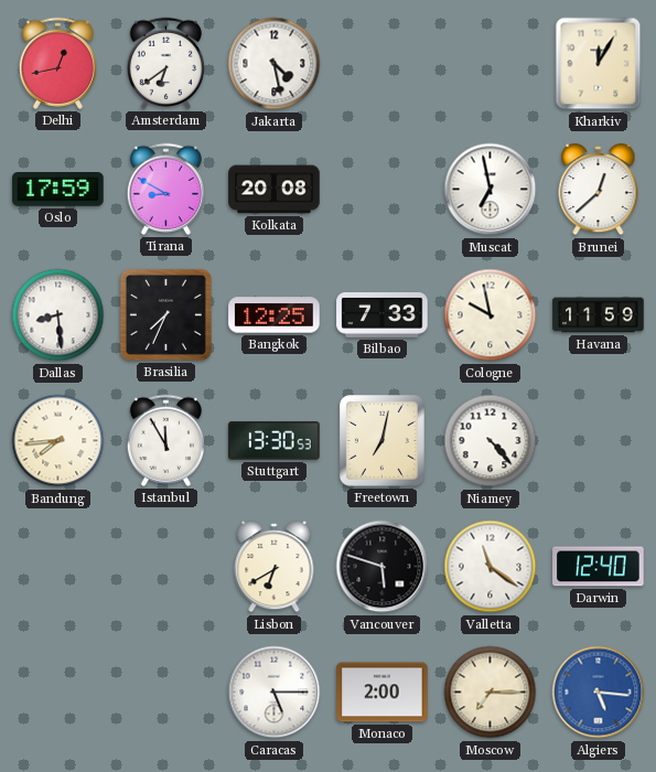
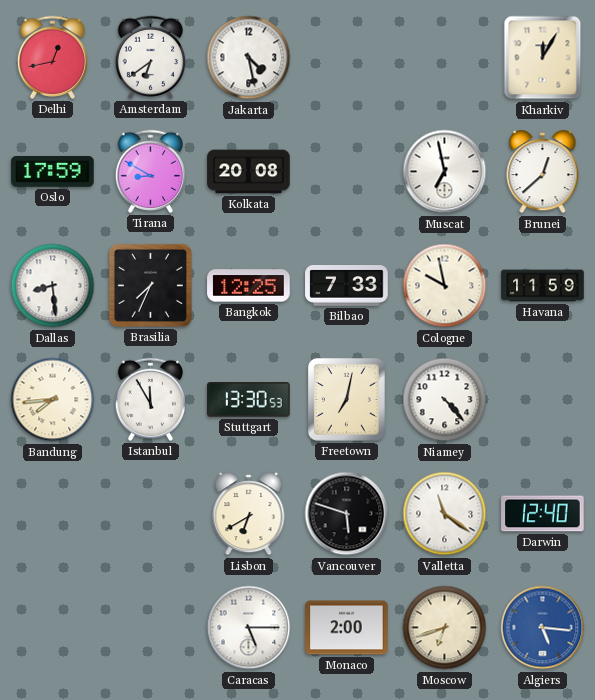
Moscow: 7:15 -> 6:42
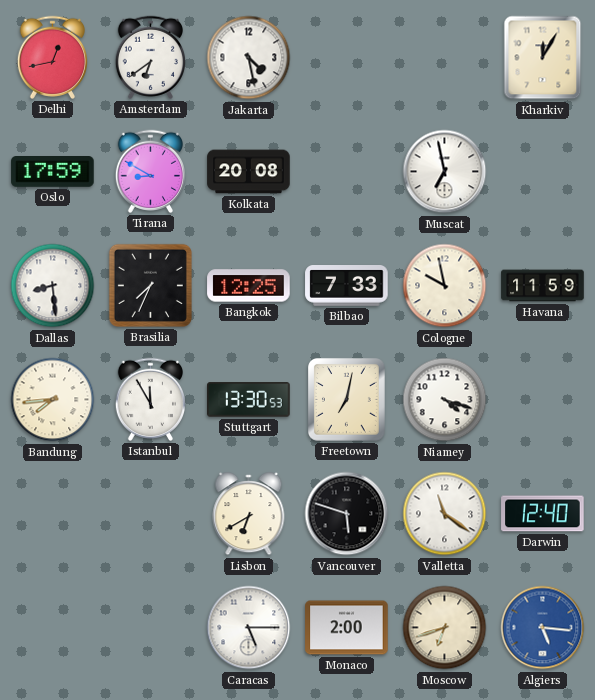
Brunei: 12:38 -> none
Niamey: 4:23 -> 4:18
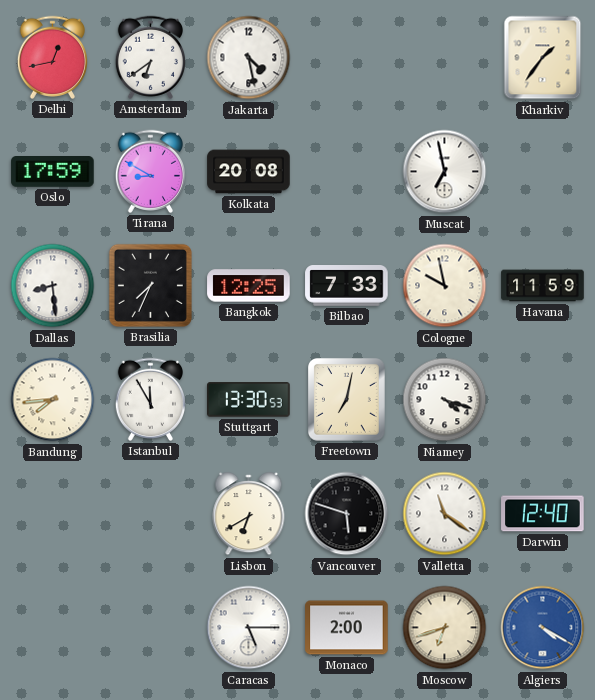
Kharkiv: 12:05 -> 1:36
Algiers: 5:16 -> 4:20
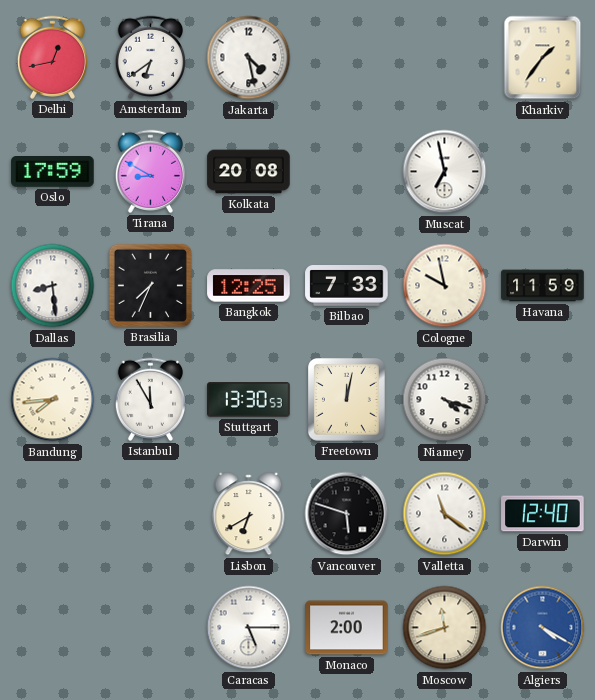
Freetown: 7:02 -> 12:02
Moscow: 6:42 -> 11:42
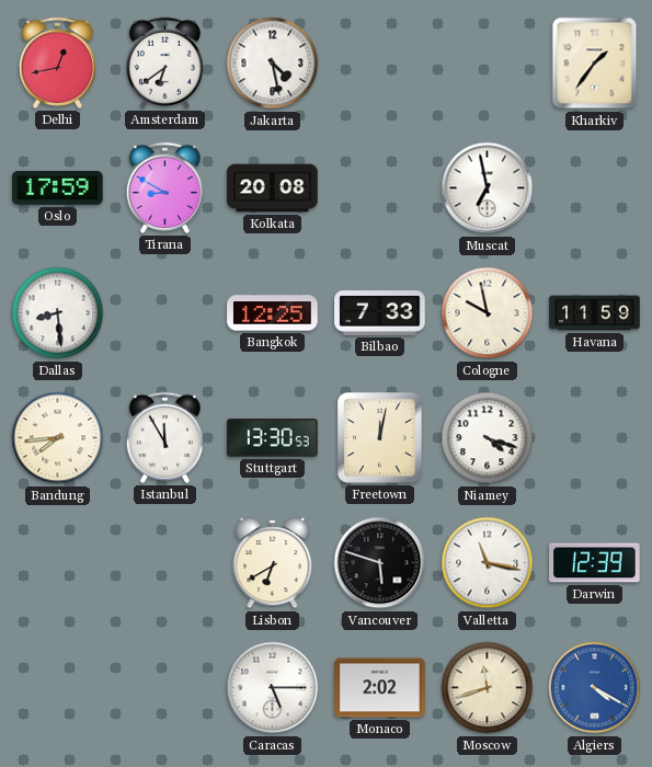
Brasilia: 7:34 -> none
Valletta: 11:21 -> 11:17
Darwin: 12:40 -> 12:39
Monaco: 2:00 -> 2:02
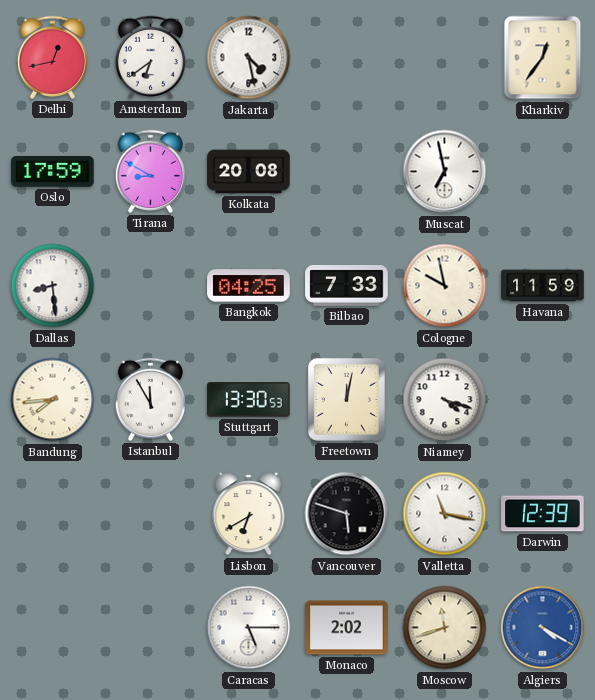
Kharkiv: 1:36 -> 12:36
Bangkok: 12:25 -> 04:25
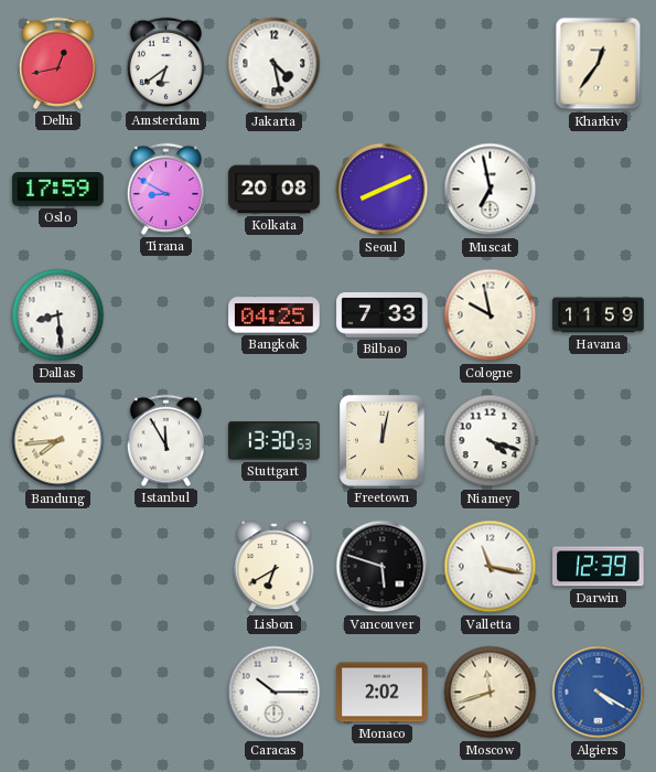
Seoul: none -> 8:11
Caracas: 5:15 -> 10:15
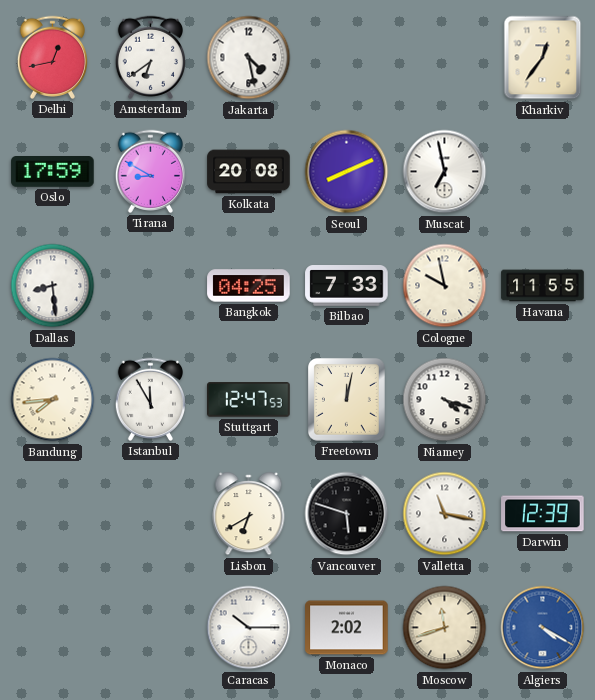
Havana: 11:59 -> 11:55
Stuttgart: 13:30 -> 12:47
